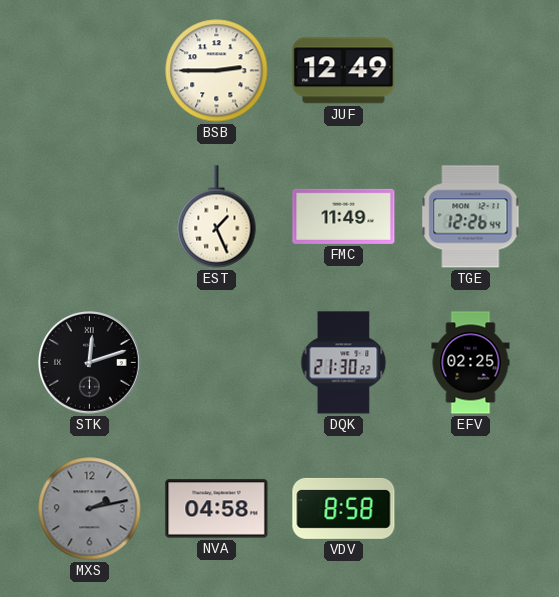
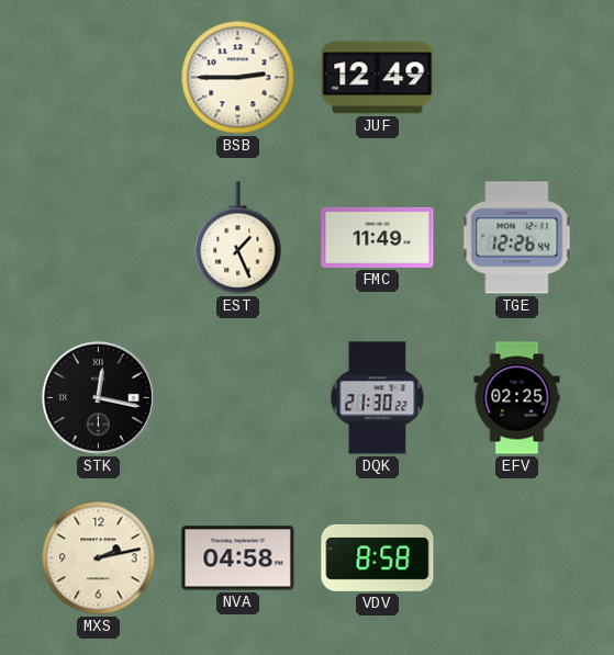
STK: 12:12 -> 12:17
MXS dial: grey -> cream
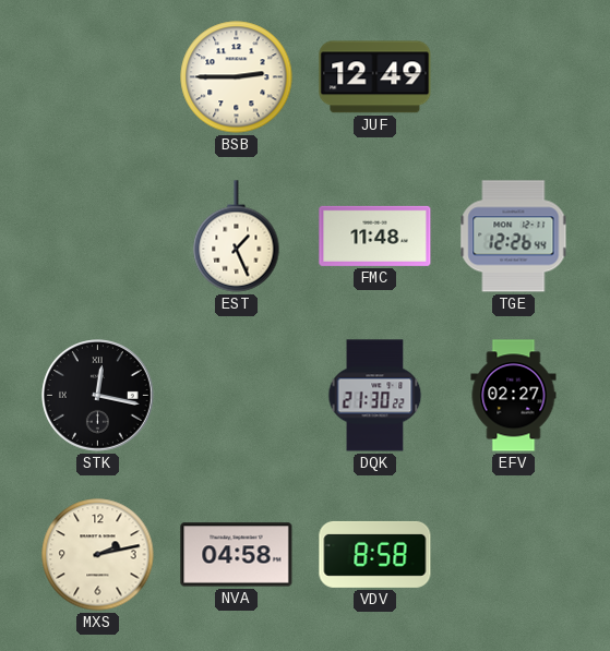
FMC: 11:49 -> 11:48
EFV: 02:25 -> 02:27
